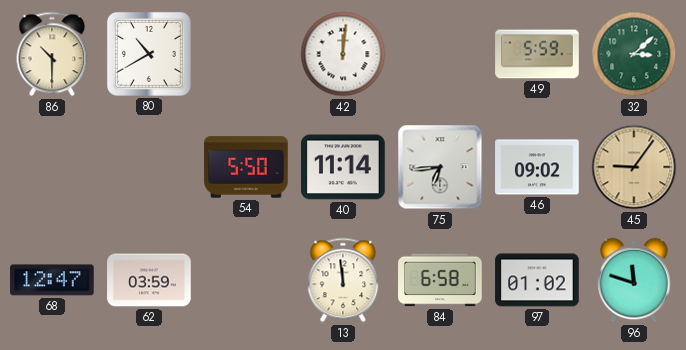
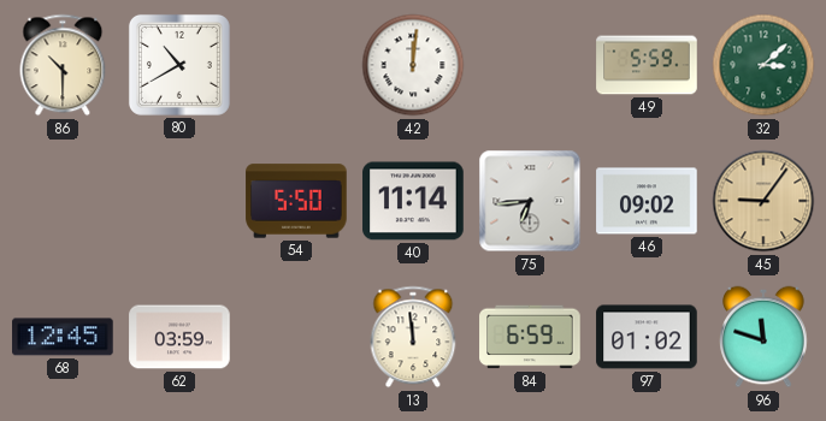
68: 12:47 -> 12:45
84: 6:58 -> 6:59
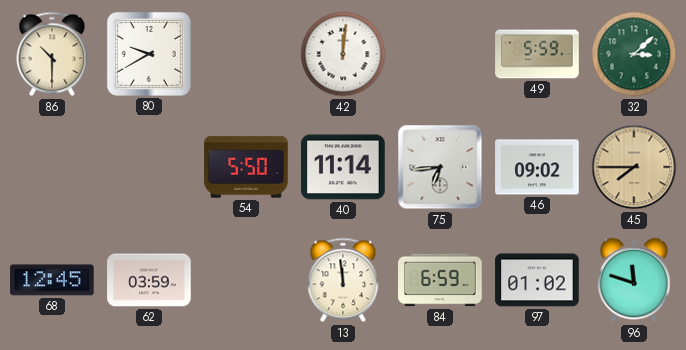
80: 10:40 -> 9:40
45: 9:06 -> 7:45
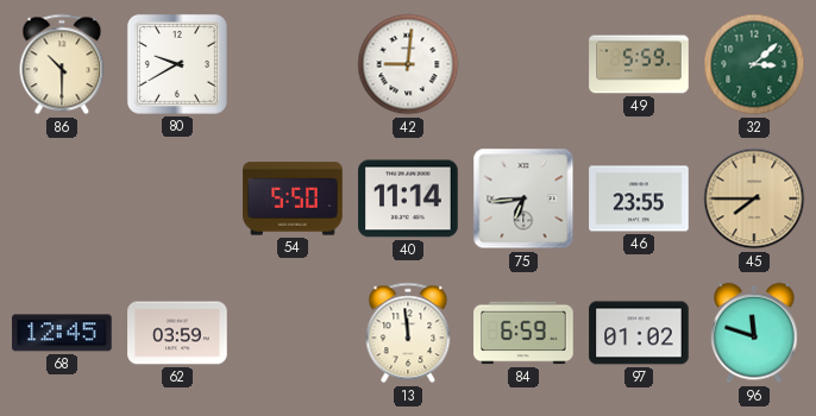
42: 12:01 -> 9:01
46: 09:02 -> 23:55
